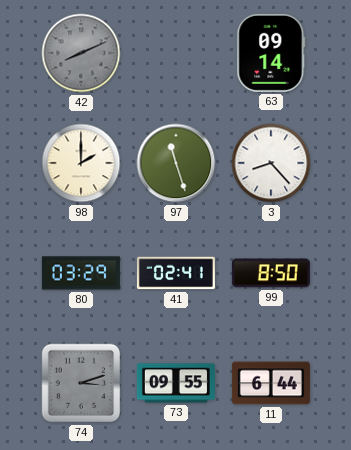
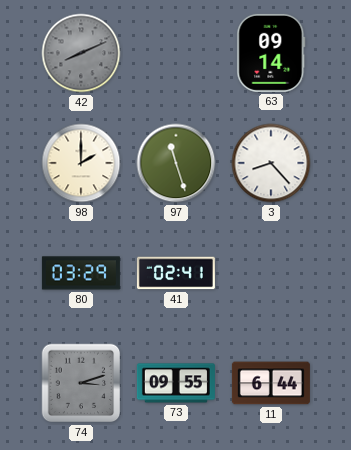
99: 8:50 -> none
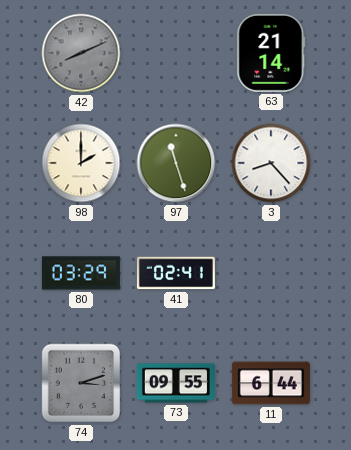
63: 09:14 -> 21:14
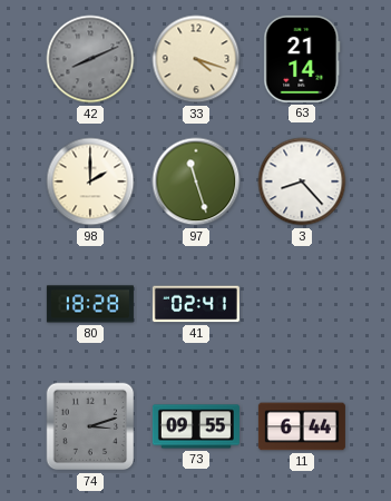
33: none -> 4:18
80: 03:29 -> 18:28
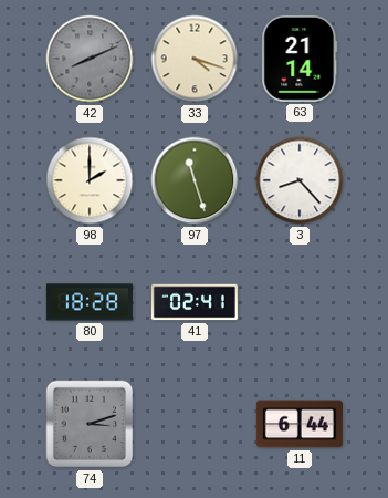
73: 09:55 -> none
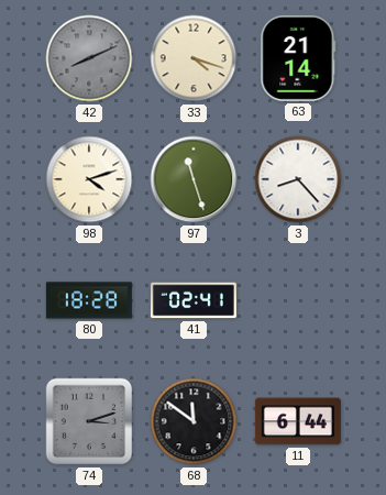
98: 2:00 -> 4:12
68: none -> 11:51
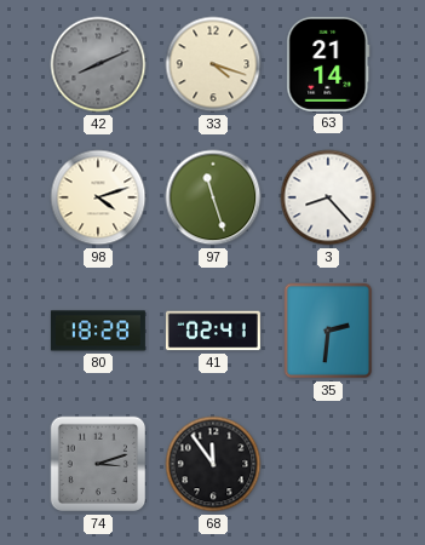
35: none -> 2:31
68: 11:51 -> 11:54
11: 6:44 -> none
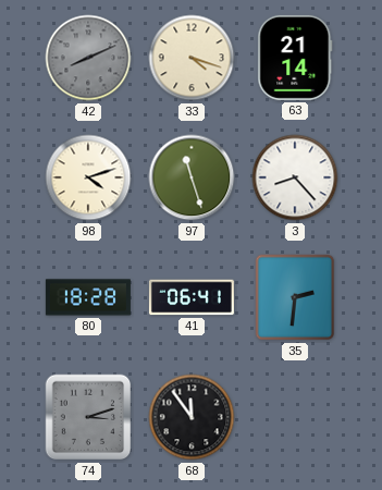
41: 02:41 -> 06:41
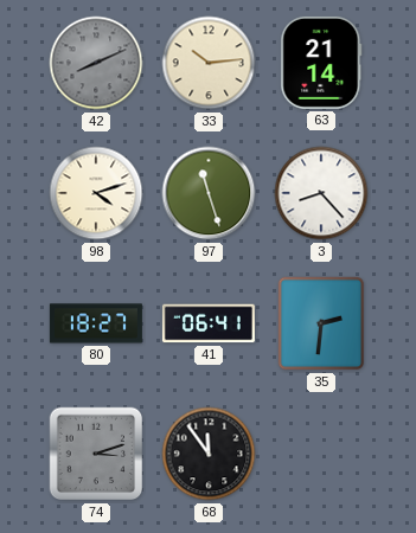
33: 4:18 -> 10:14
80: 18:28 -> 18:27
